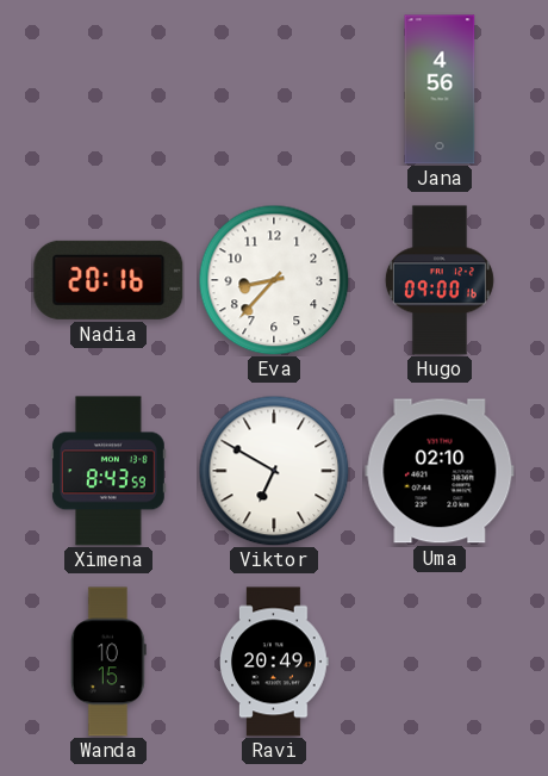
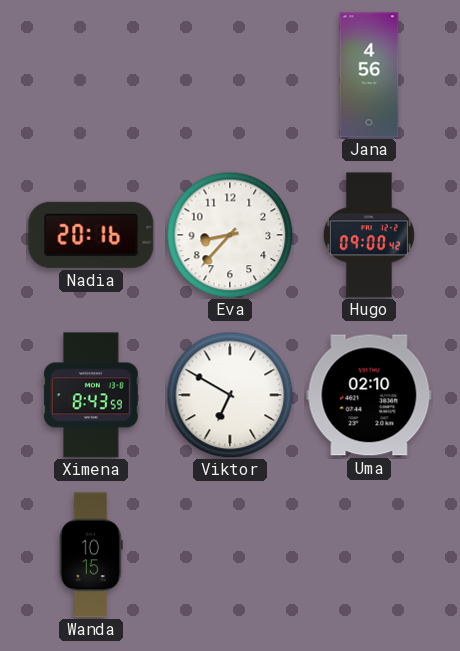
Hugo: 09:00:16 -> 09:00:42
Ravi: 20:49 -> none
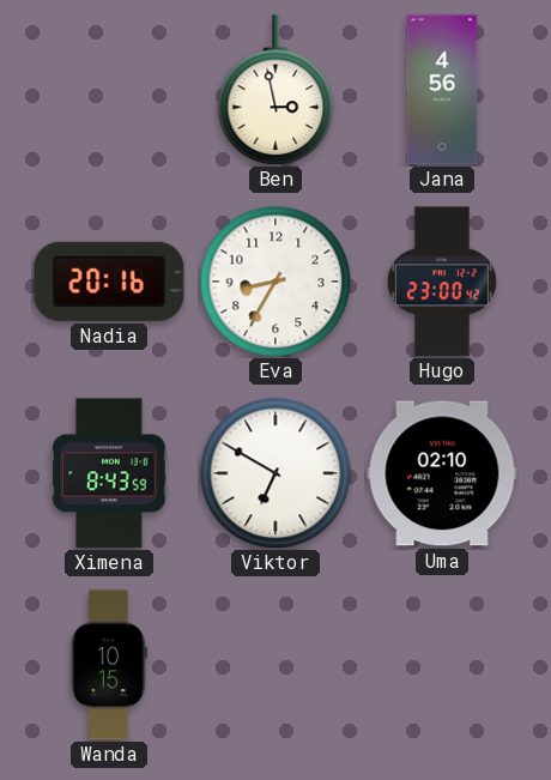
Ben: none -> 2:58
Eva: 8:37 -> 8:35
Hugo: 09:00 -> 23:00
